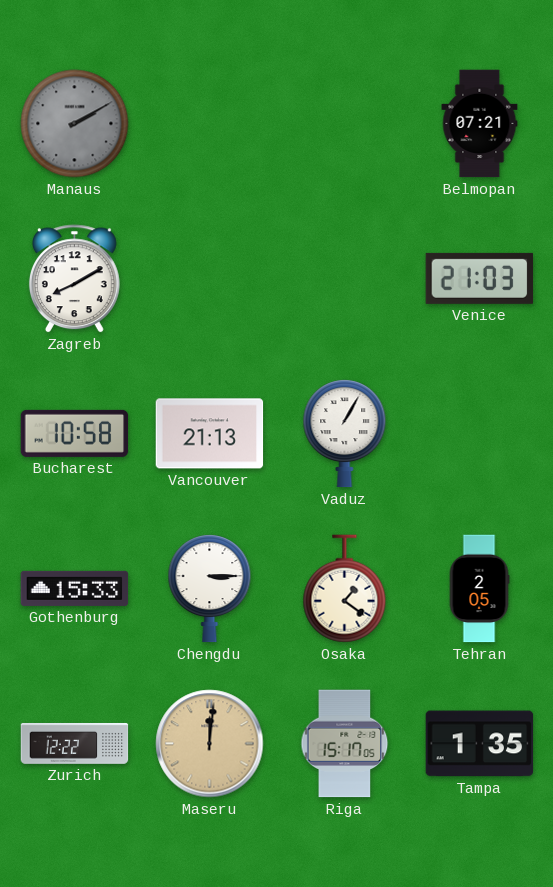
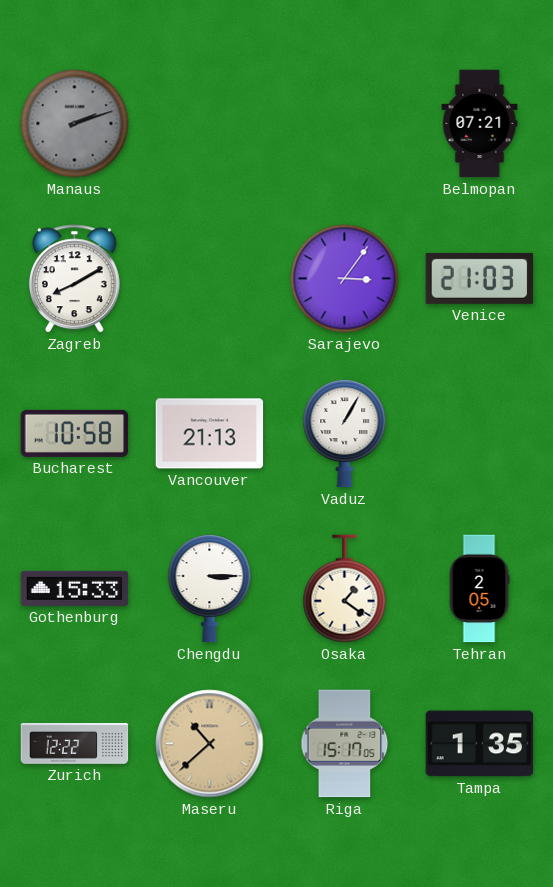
Manaus: 2:10 -> 2:12
Sarajevo: none -> 3:06
Maseru: 12:01 -> 10:38
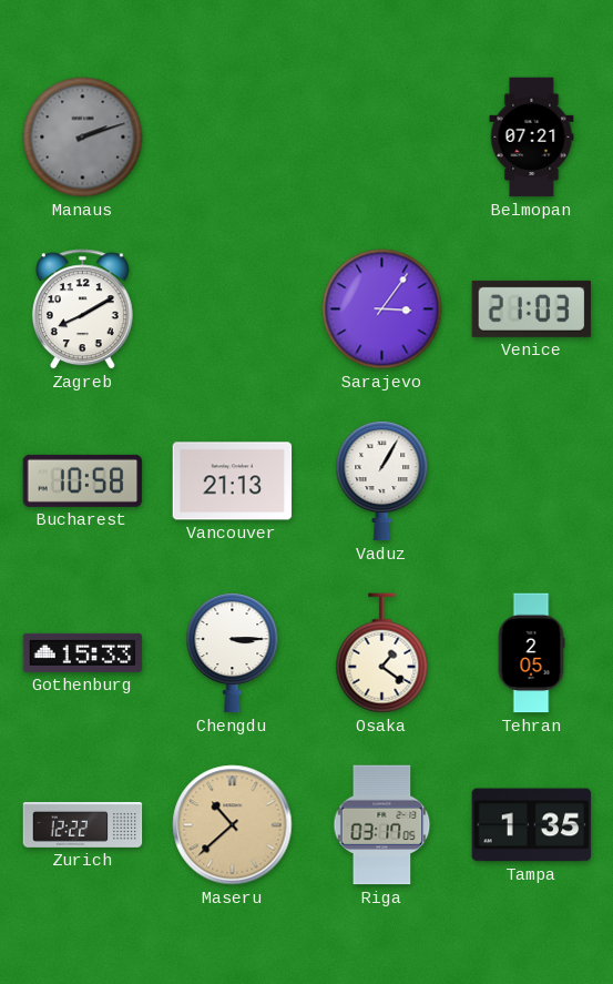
Riga: 15:17 -> 03:17
